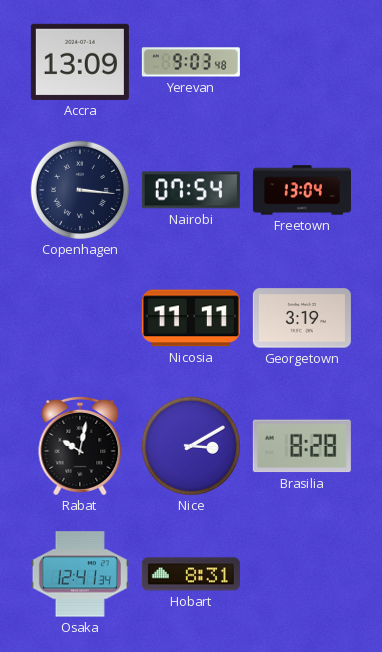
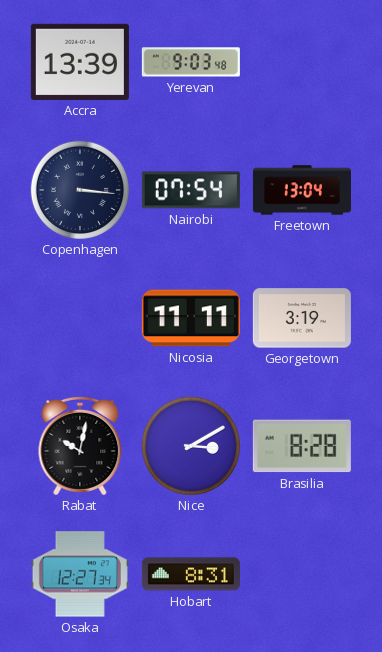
Accra: 13:09 -> 13:39
Osaka: 12:41 -> 12:27
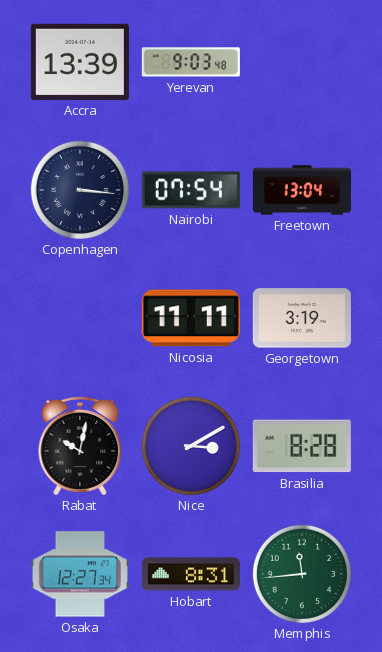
Memphis: none -> 11:44
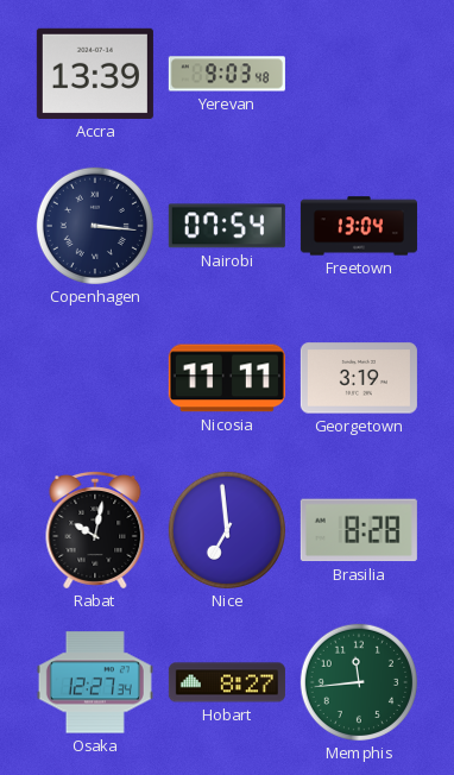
Nice: 3:10 -> 6:59
Hobart: 8:31 -> 8:27
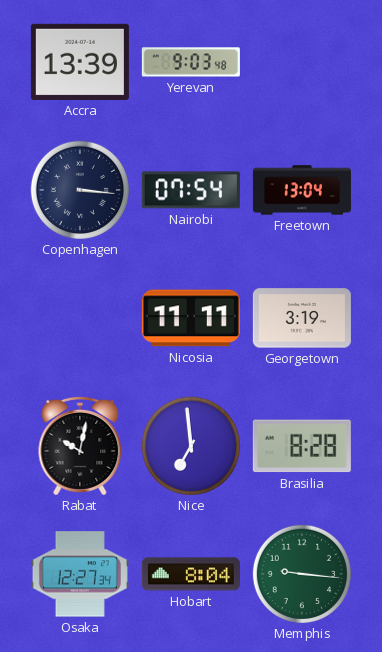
Hobart: 8:27 -> 8:04
Memphis: 11:44 -> 9:16
